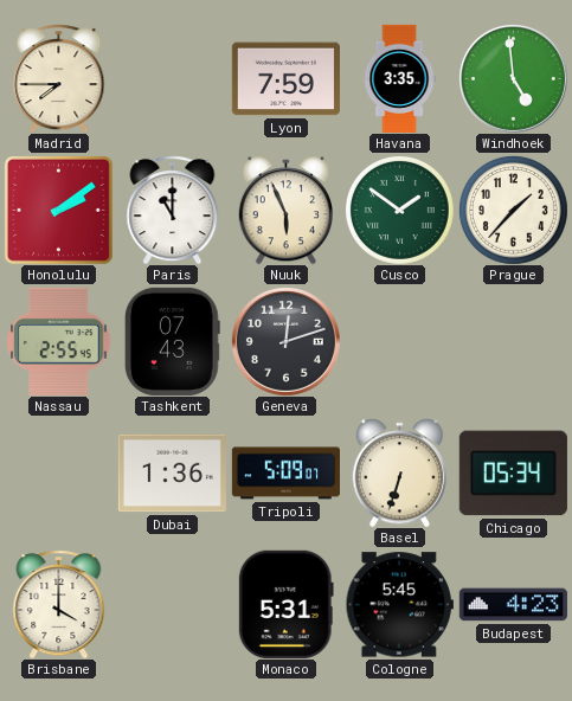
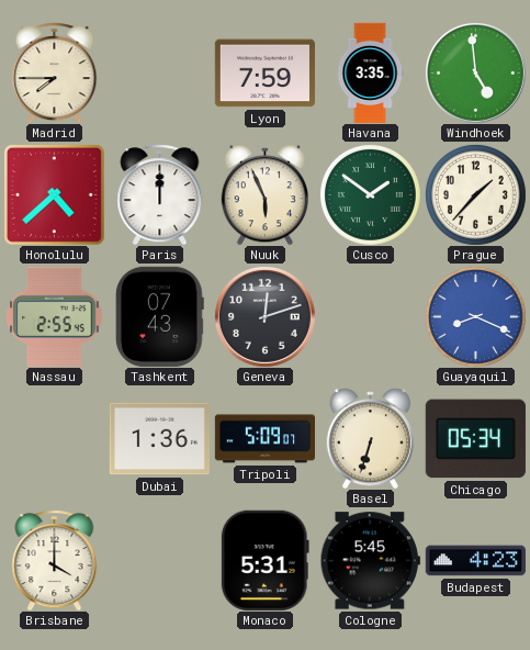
Honolulu: 2:09 -> 4:38
Paris: 11:00 -> 12:00
Guayaquil: none -> 8:19
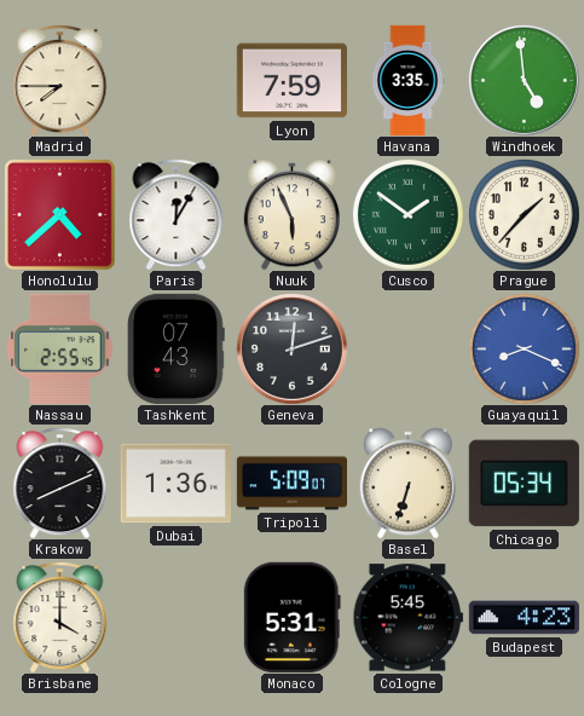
Paris: 12:00 -> 12:05
Krakow: none -> 8:11
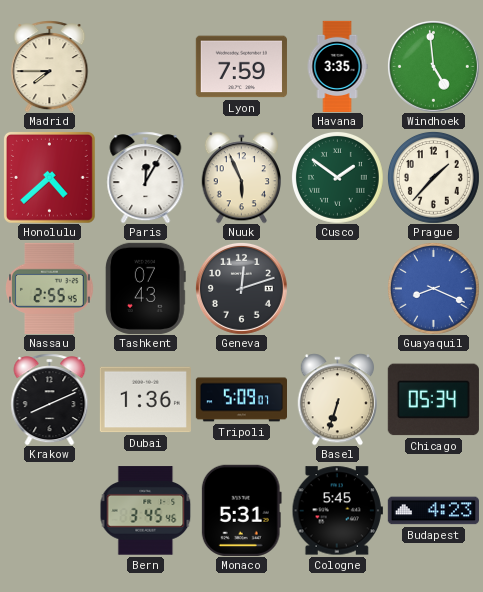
Brisbane: 4:00 -> none
Bern: none -> 3:45
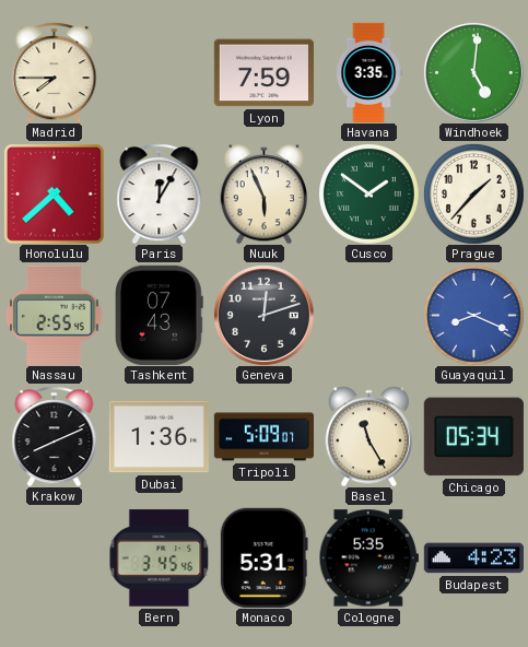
Windhoek: 4:59 -> 5:01
Basel: 6:33 -> 11:25
Cologne: 5:45 -> 5:35
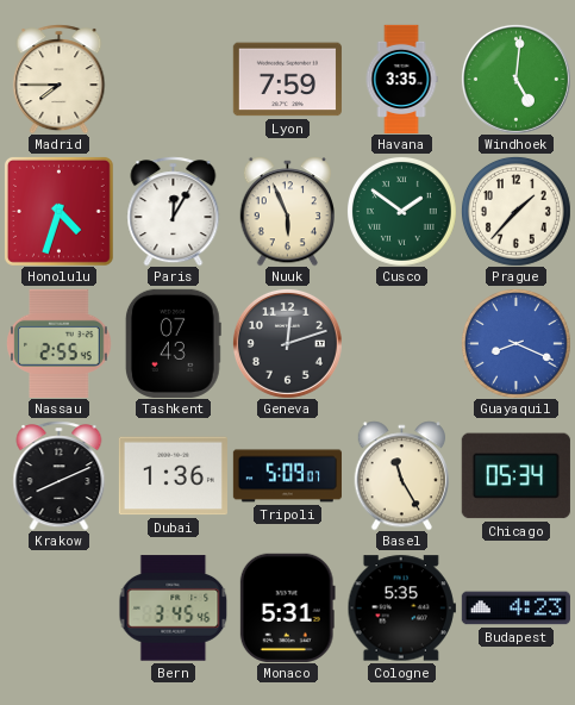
Honolulu: 4:38 -> 4:33
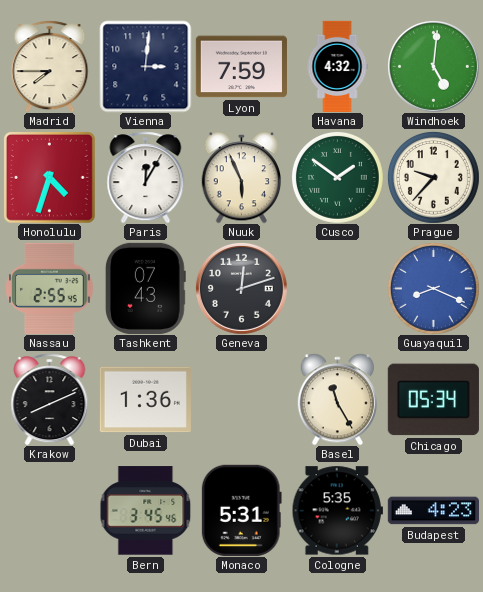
Vienna: none -> 3:01
Havana: 3:35 -> 4:32
Prague: 1:37 -> 9:37
Tripoli: 5:09 -> none
